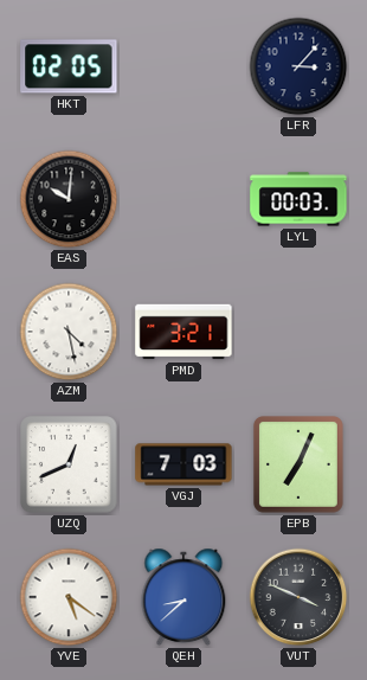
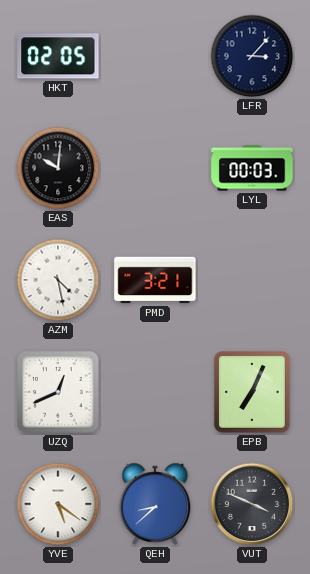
VGJ: 7:03 -> none
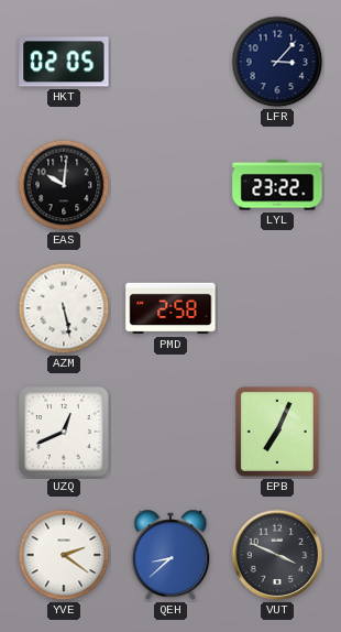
LYL: 00:03 -> 23:22
AZM: 4:28 -> 5:28
PMD: 3:21 -> 2:58
YVE: 5:21 -> 2:21
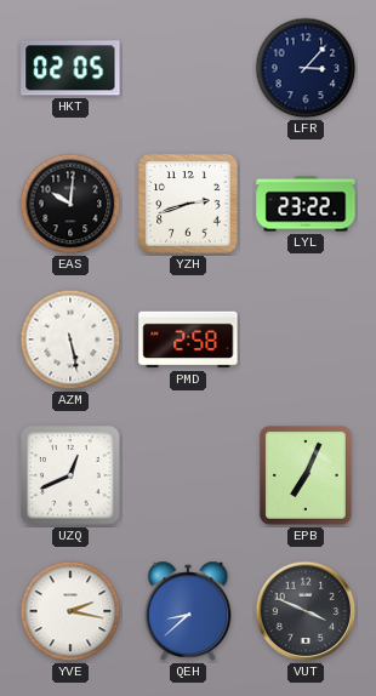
YZH: none -> 2:42
YVE: 2:21 -> 2:17
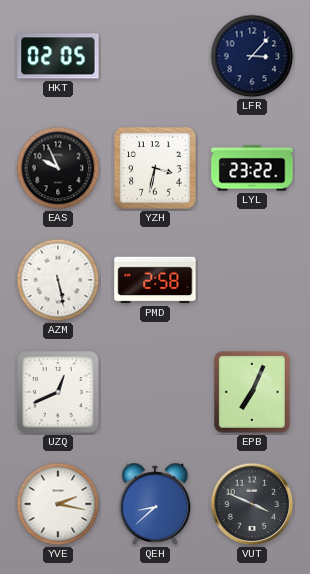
EAS: 10:01 -> 9:56
YZH: 2:42 -> 3:32
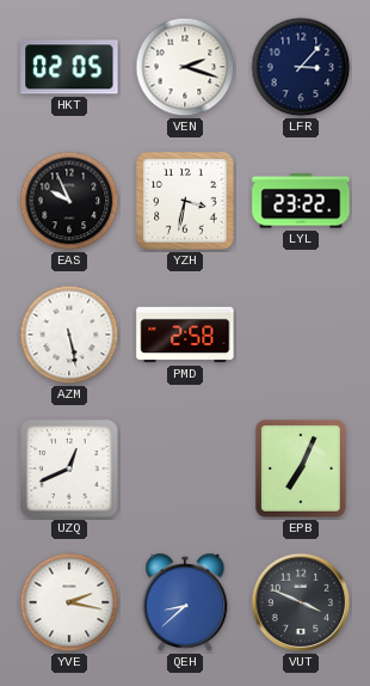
VEN: none -> 2:18
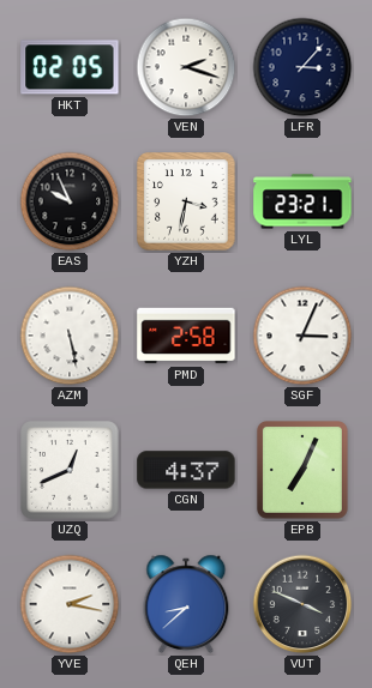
LYL: 23:22 -> 23:21
SGF: none -> 3:04
CGN: none -> 4:37
